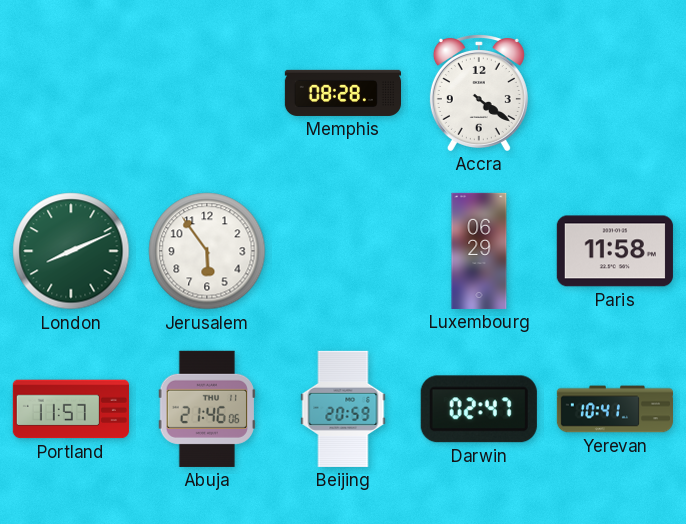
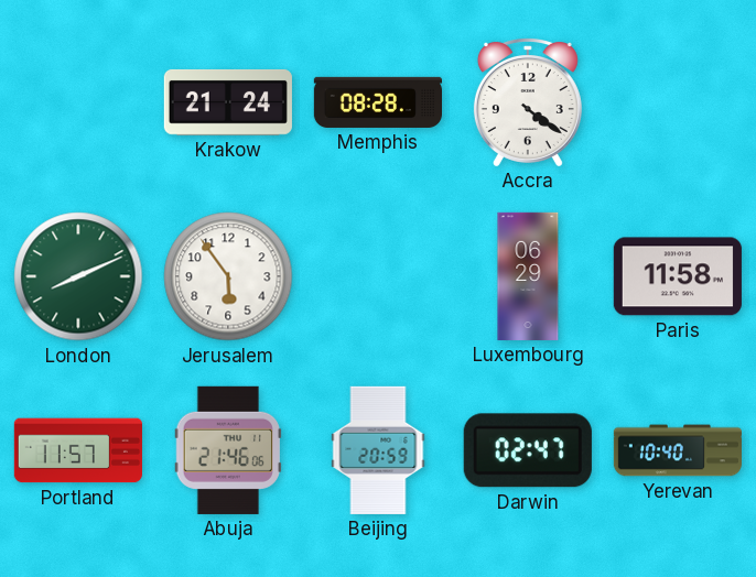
Krakow: none -> 21:24
Yerevan: 10:41 -> 10:40
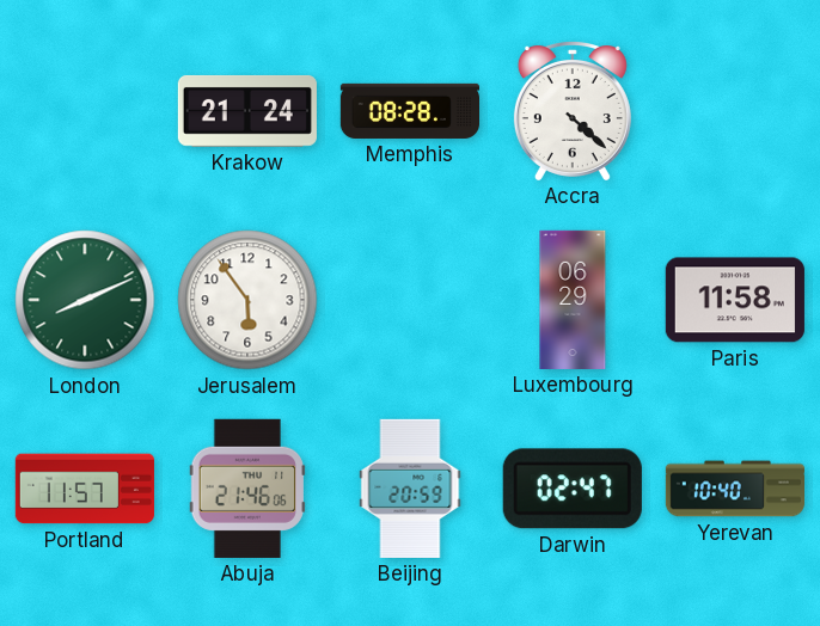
Accra: 4:21 -> 4:22
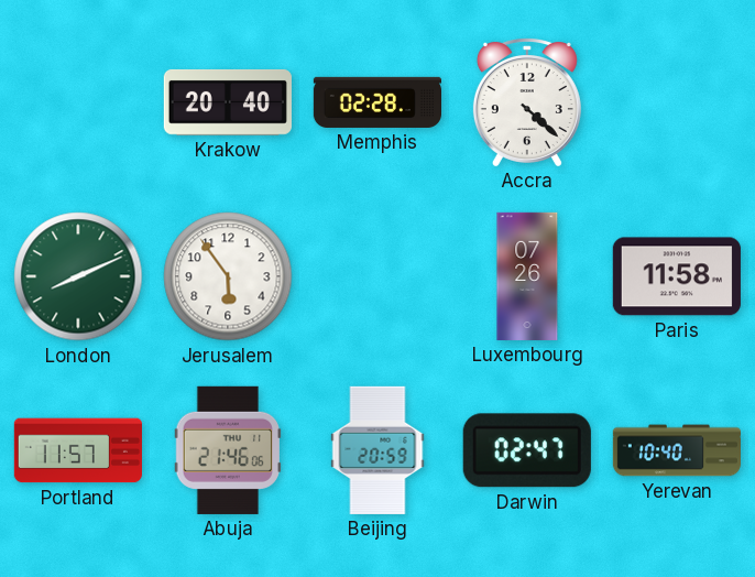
Krakow: 21:24 -> 20:40
Memphis: 08:28 -> 02:28
Luxembourg: 06:29 -> 07:26
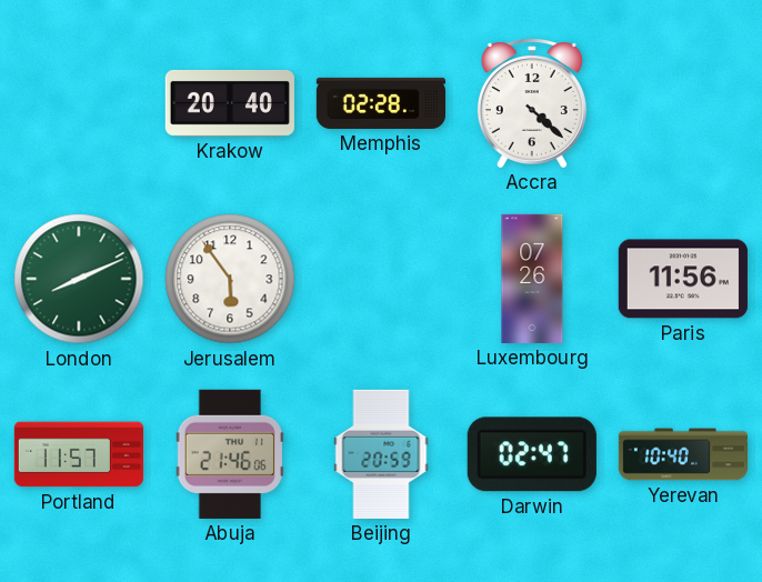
Paris: 11:58 -> 11:56
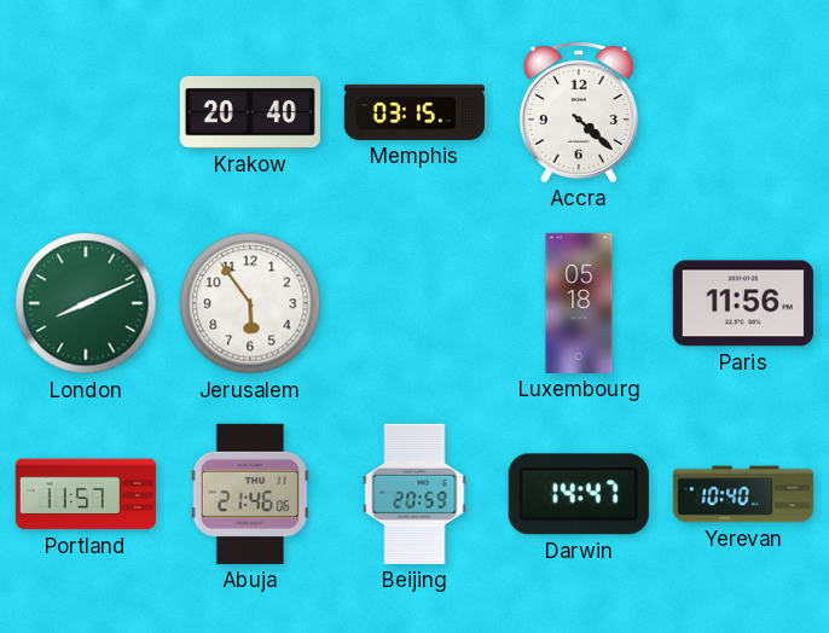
Memphis: 02:28 -> 03:15
Luxembourg: 07:26 -> 05:18
Darwin: 02:47 -> 14:47
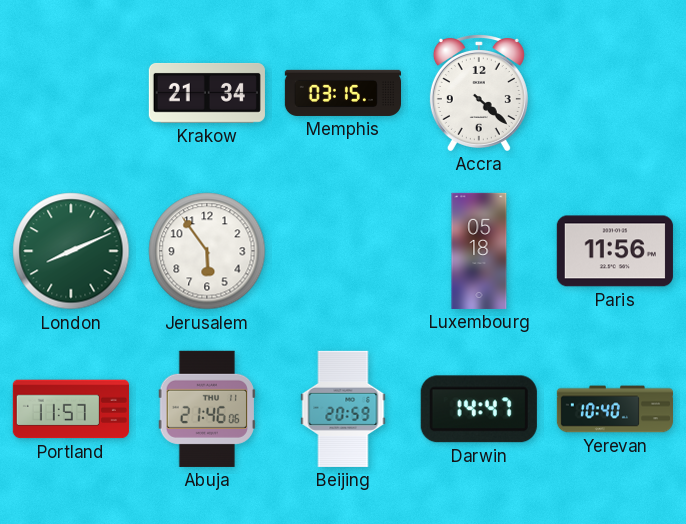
Krakow: 20:40 -> 21:34
